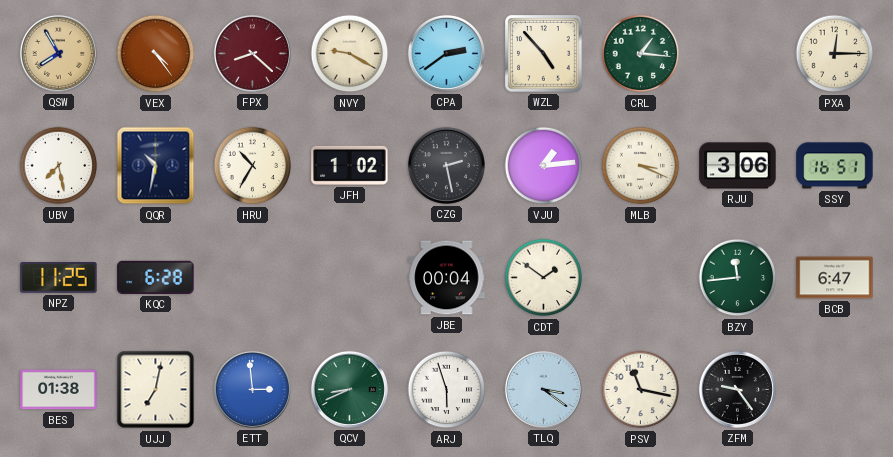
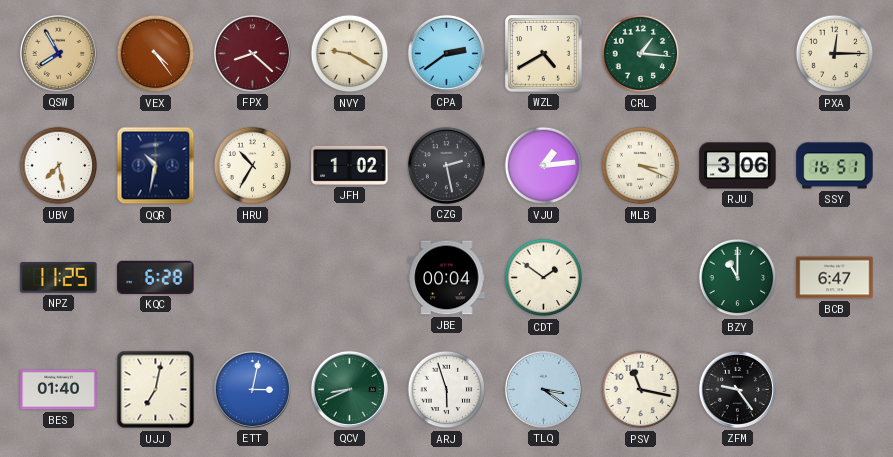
WZL: 4:53 -> 4:40
BZY: 11:44 -> 11:00
BES: 01:38 -> 01:40
ETT: 2:59 -> 3:02
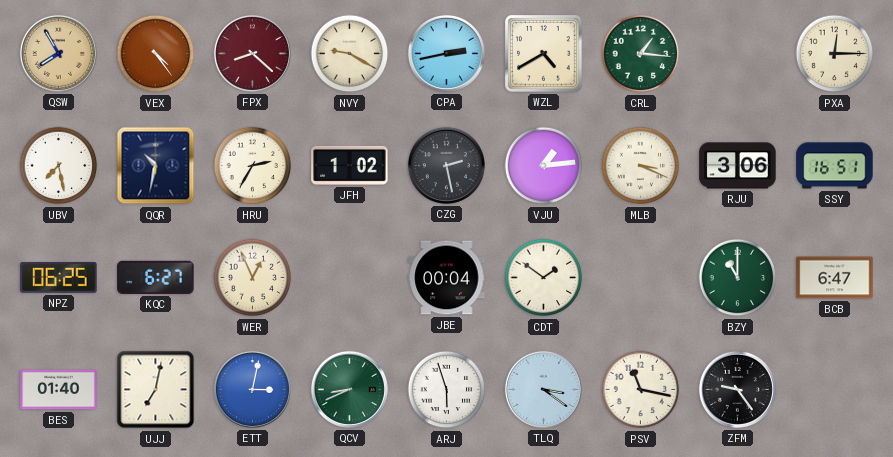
CPA: 2:39 -> 2:43
HRU: 10:35 -> 2:35
NPZ: 11:25 -> 06:25
KQC: 6:28 -> 6:27
WER: none -> 12:56
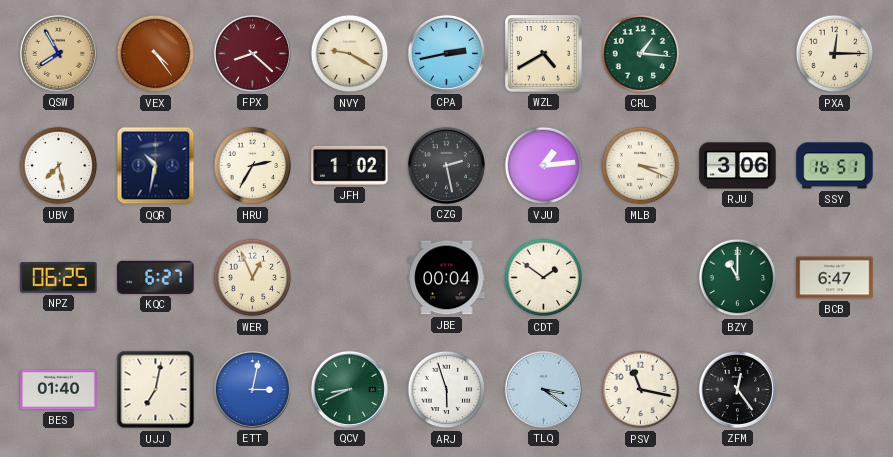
ZFM: 9:24 -> 12:24
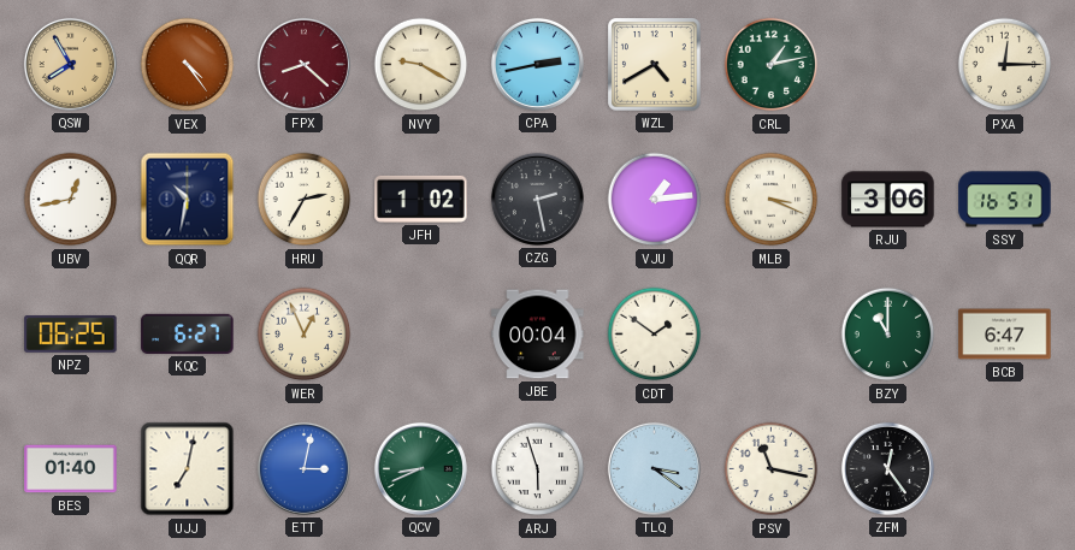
CRL: 1:16 -> 1:13
UBV: 7:28 -> 12:43
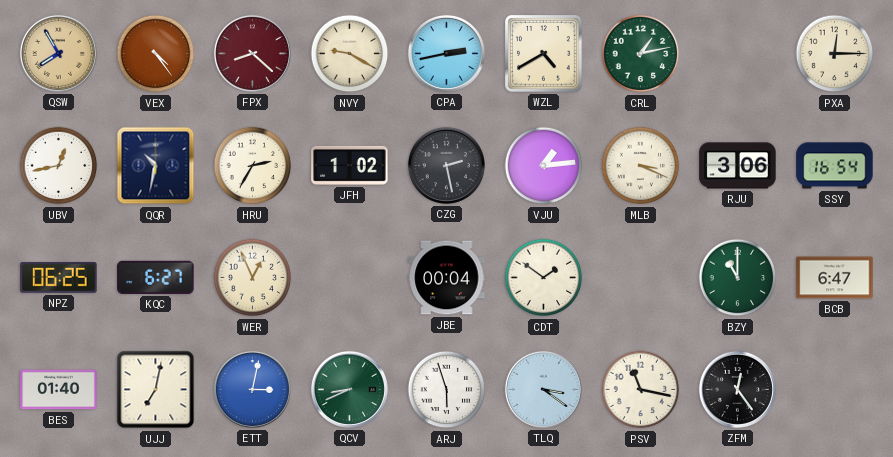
SSY: 16:51 -> 16:54
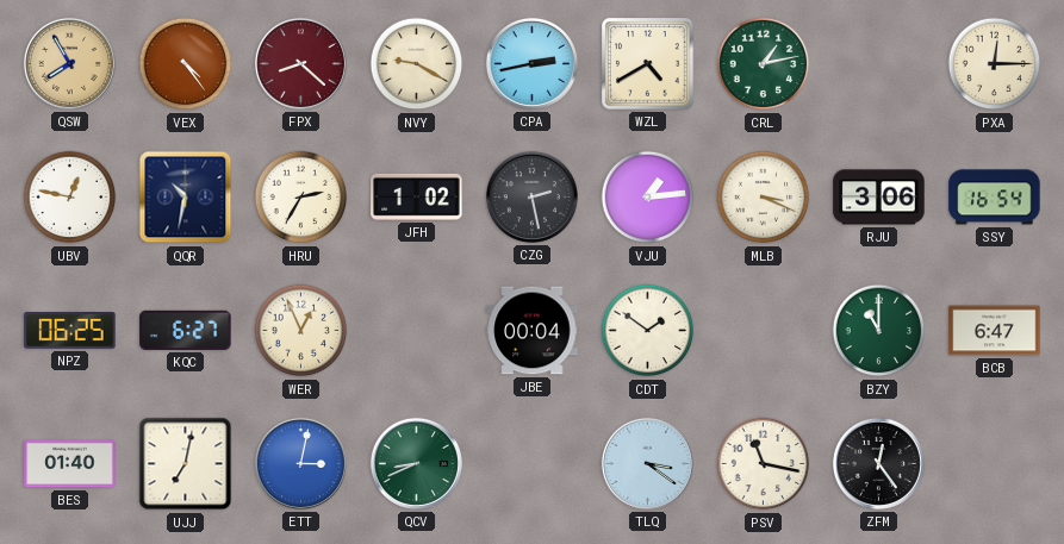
UBV: 12:43 -> 12:47
ARJ: 5:57 -> none
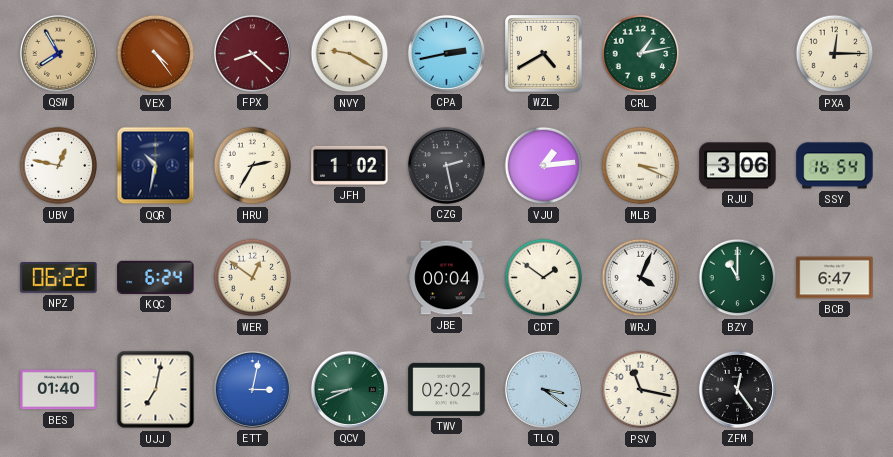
NPZ: 06:25 -> 06:22
KQC: 6:27 -> 6:24
WER: 12:56 -> 12:51
WRJ: none -> 4:04
TWV: none -> 02:02
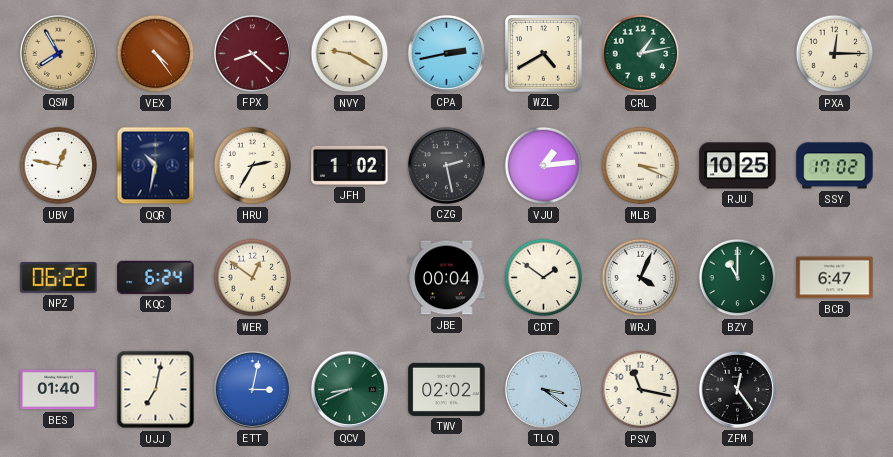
RJU: 3:06 -> 10:25
SSY: 16:54 -> 17:02
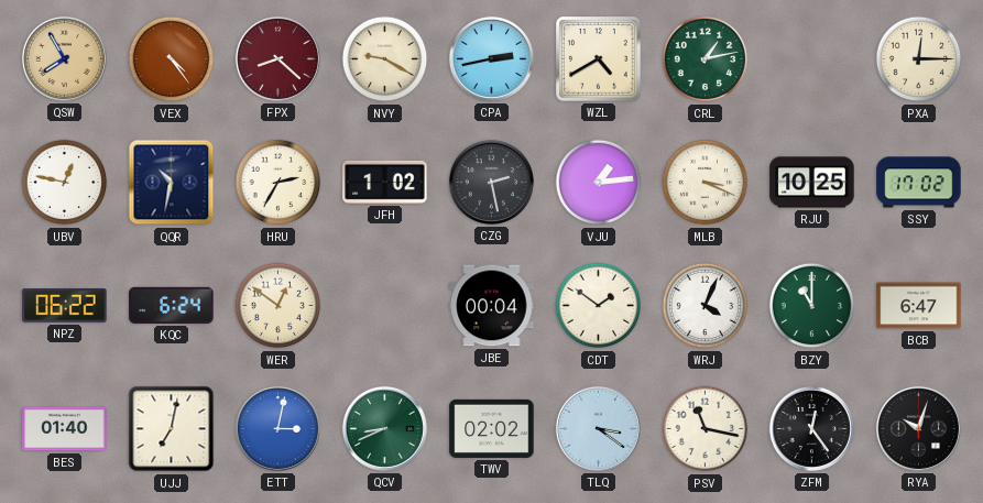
RYA: none -> 10:03
